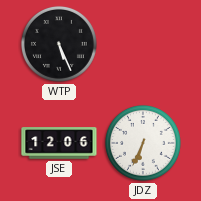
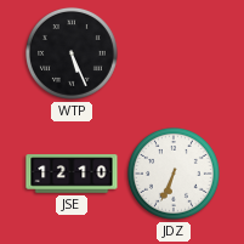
JSE: 12:06 -> 12:10
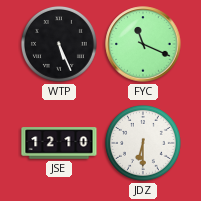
FYC: none -> 11:19
JDZ: 6:34 -> 6:30
